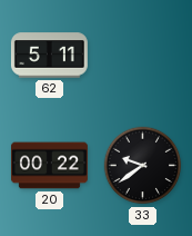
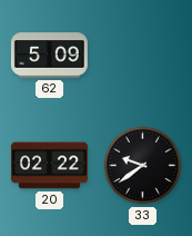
62: 5:11 -> 5:09
20: 00:22 -> 02:22
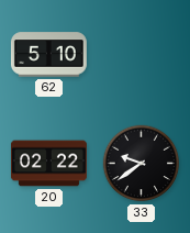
62: 5:09 -> 5:10
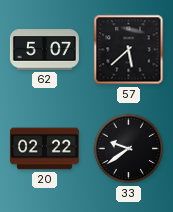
62: 5:10 -> 5:07
57: none -> 5:38
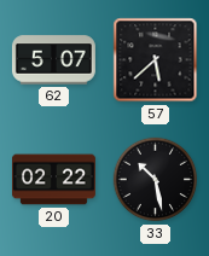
33: 9:39 -> 10:28
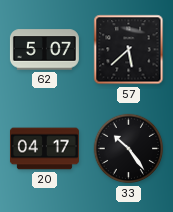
20: 02:22 -> 04:17
33: 10:28 -> 10:24
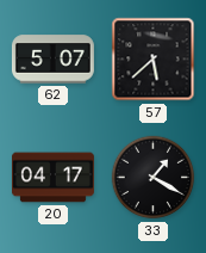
33: 10:24 -> 1:20
